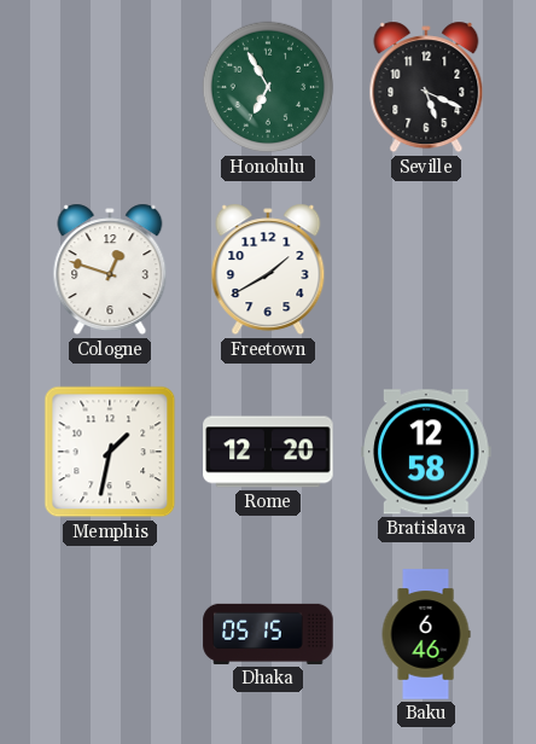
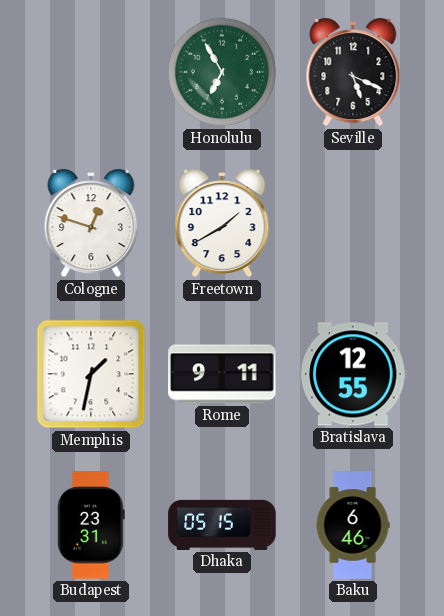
Rome: 12:20 -> 9:11
Bratislava: 12:58 -> 12:55
Budapest: none -> 23:31
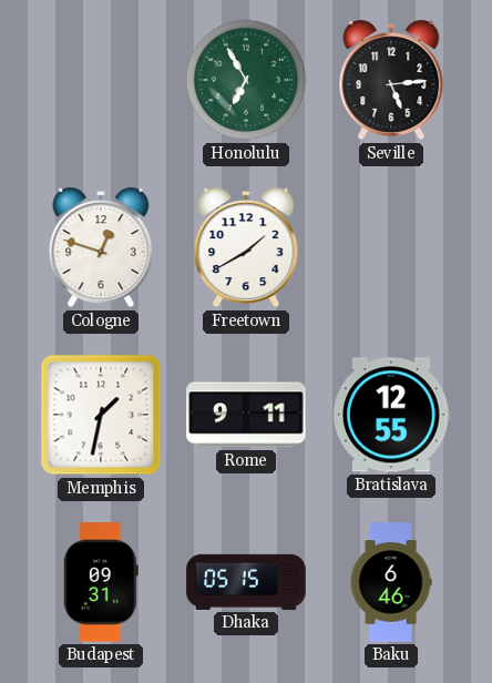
Seville: 5:19 -> 5:14
Budapest: 23:31 -> 09:31
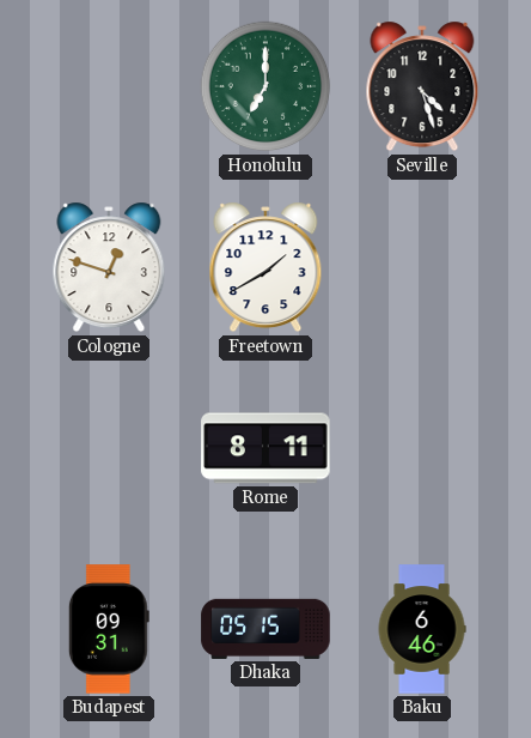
Honolulu: 6:55 -> 7:00
Seville: 5:14 -> 4:27
Memphis: 1:32 -> none
Rome: 9:11 -> 8:11
Bratislava: 12:55 -> none
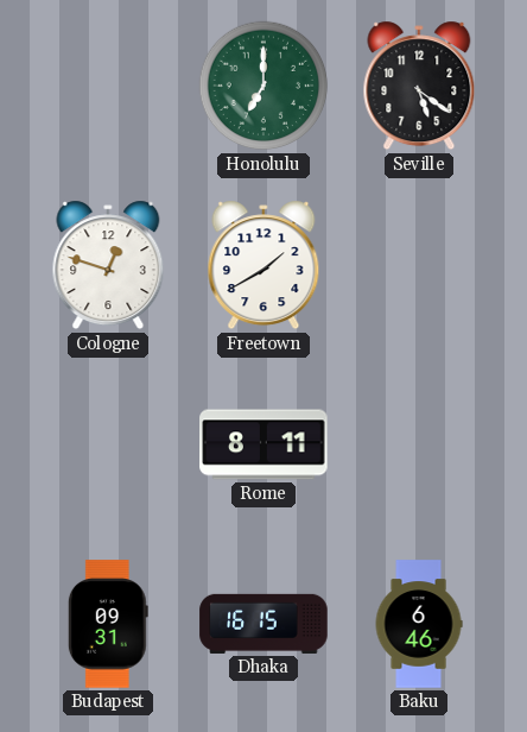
Seville: 4:27 -> 5:21
Dhaka: 05:15 -> 16:15
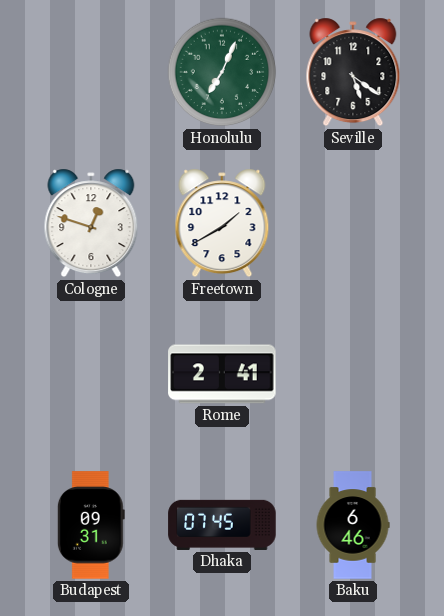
Honolulu: 7:00 -> 7:04
Rome: 8:11 -> 2:41
Dhaka: 16:15 -> 07:45
